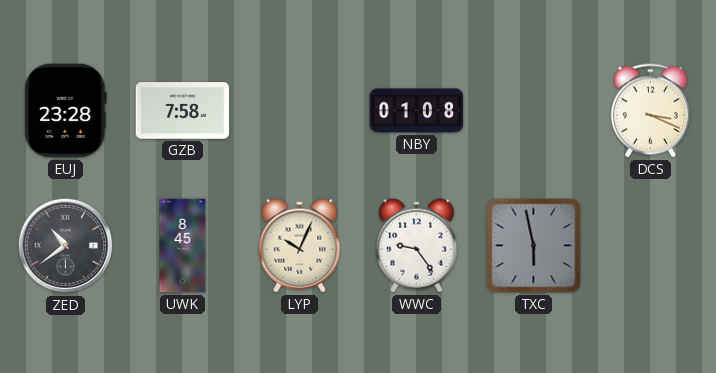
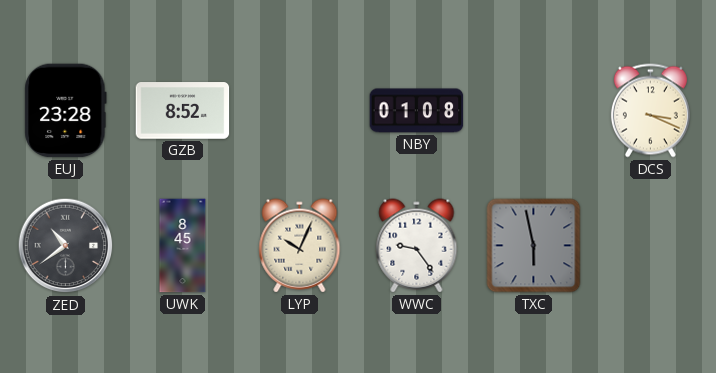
GZB: 7:58 -> 8:52
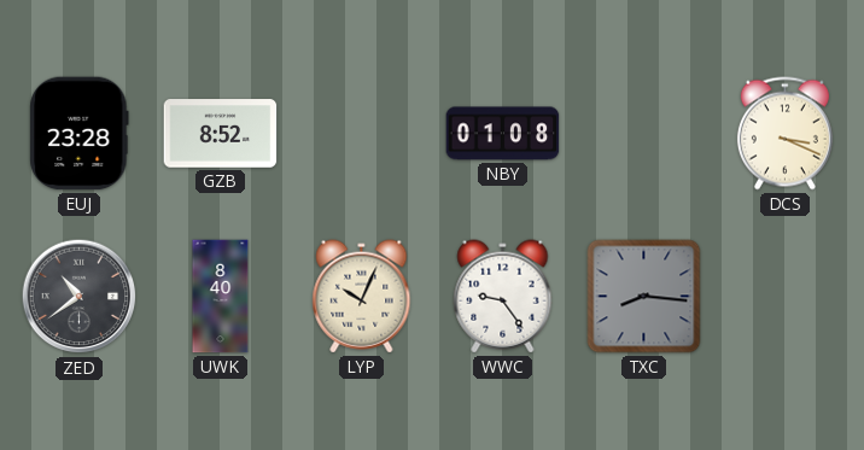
UWK: 8:45 -> 8:40
TXC: 5:58 -> 8:16
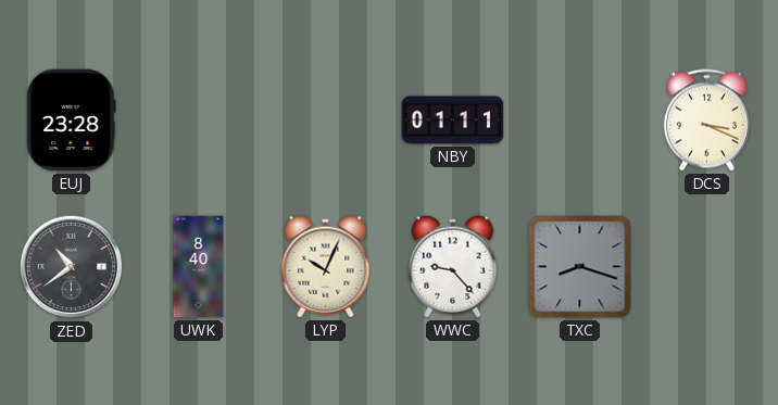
GZB: 8:52 -> none
NBY: 01:08 -> 01:11
WWC: 9:24 -> 9:23
TXC: 8:16 -> 8:18
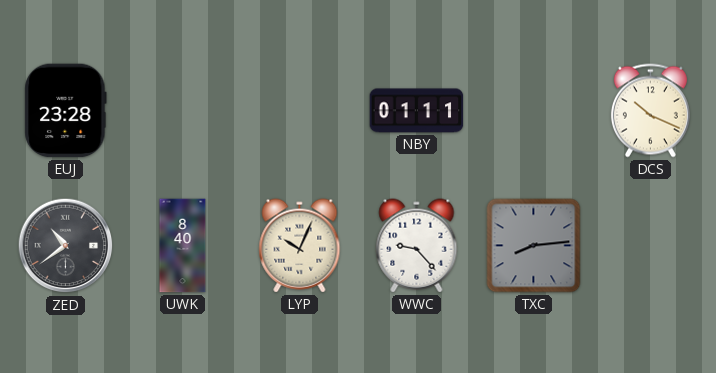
DCS: 3:19 -> 10:19
TXC: 8:18 -> 8:14
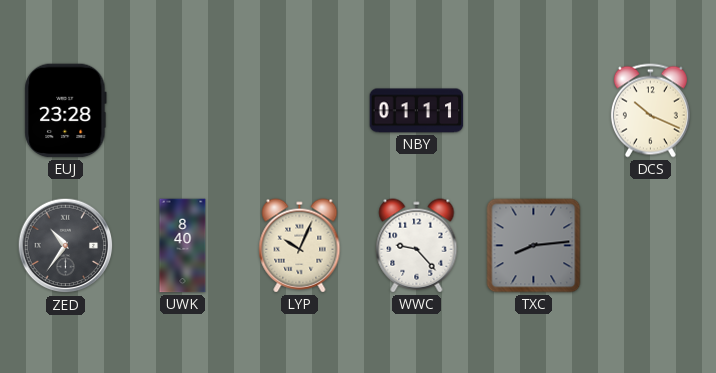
ZED: 10:39 -> 10:36
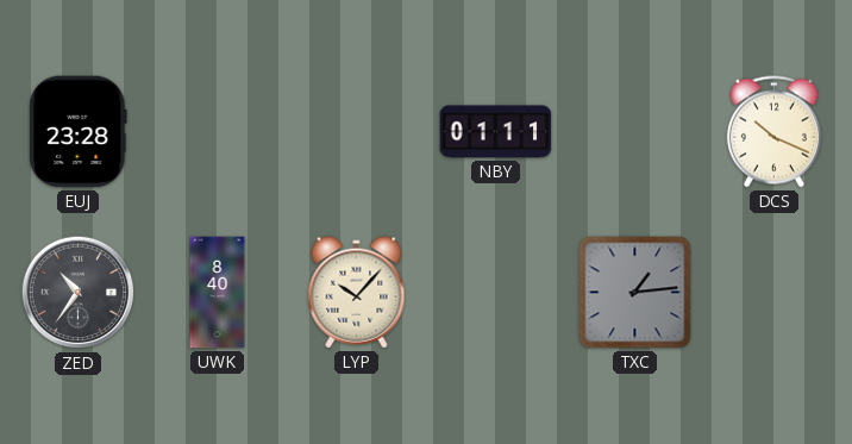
LYP: 10:04 -> 10:07
WWC: 9:23 -> none
TXC: 8:14 -> 1:14
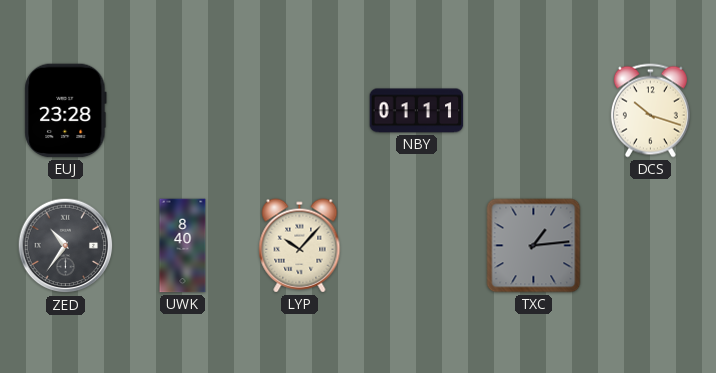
DCS: 10:19 -> 10:18
